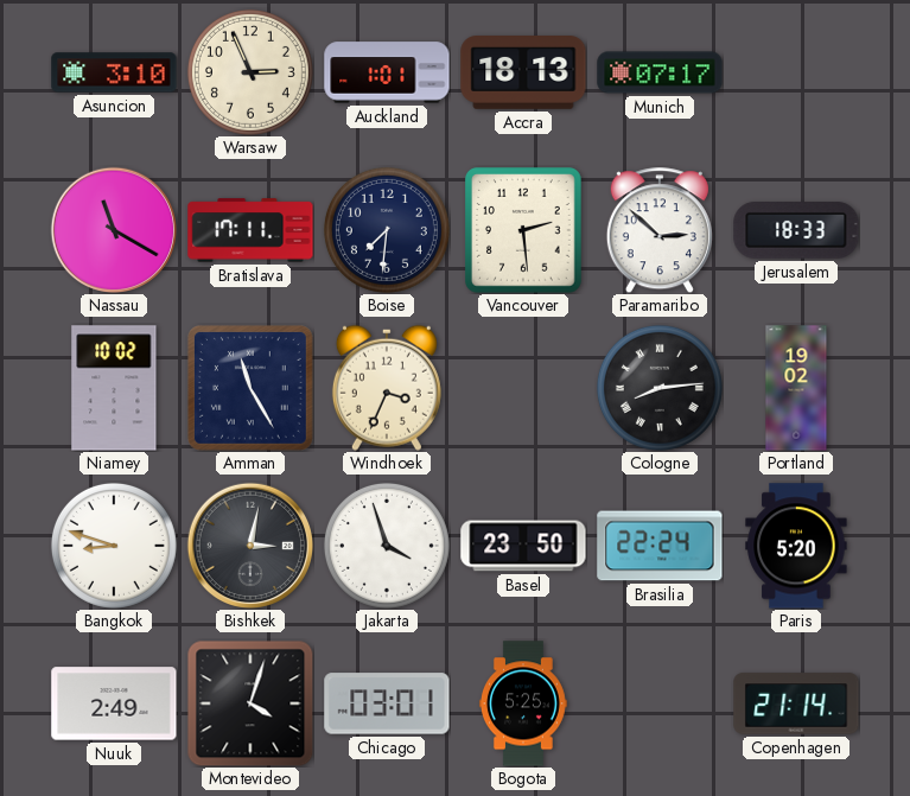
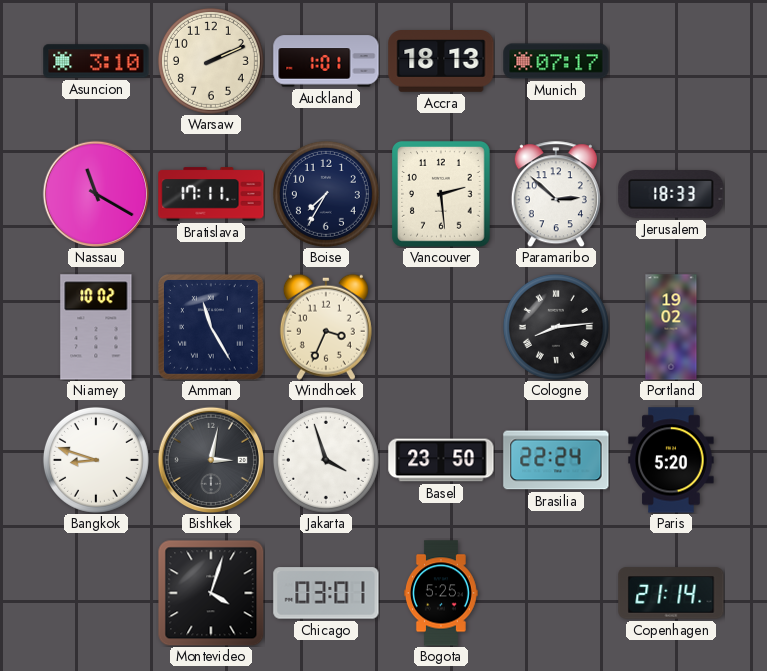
Warsaw: 2:56 -> 2:11
Boise: 7:31 -> 7:35
Nuuk: 2:49 -> none
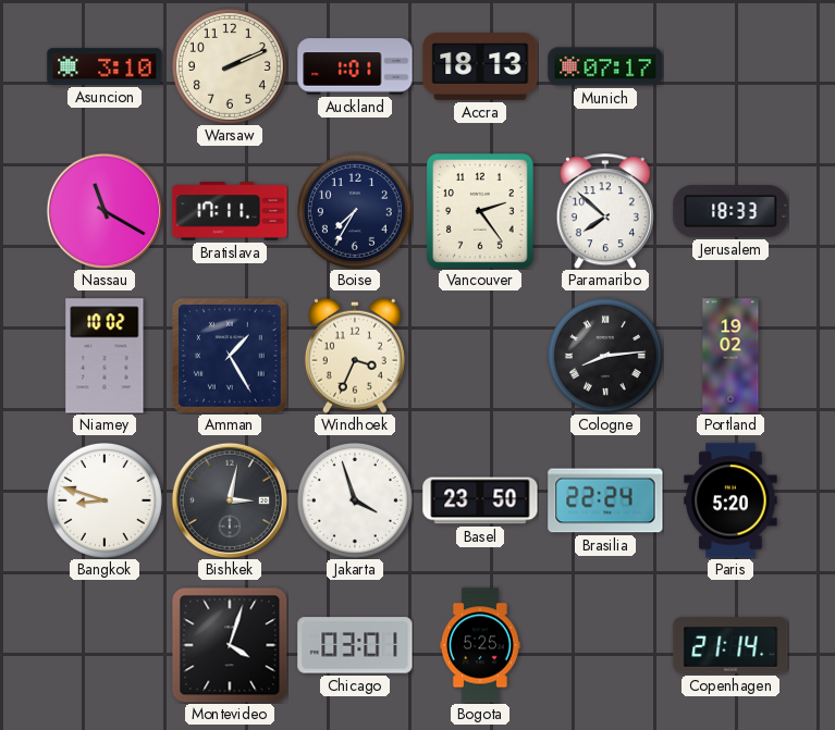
Vancouver: 2:29 -> 2:24
Paramaribo: 2:52 -> 7:52
Amman: 11:25 -> 1:25
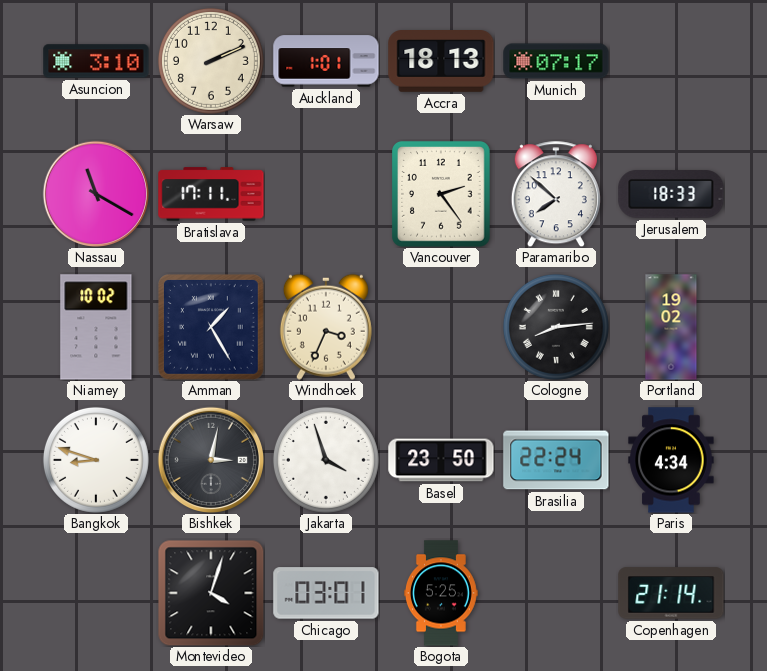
Boise: 7:35 -> none
Paris: 5:20 -> 4:34
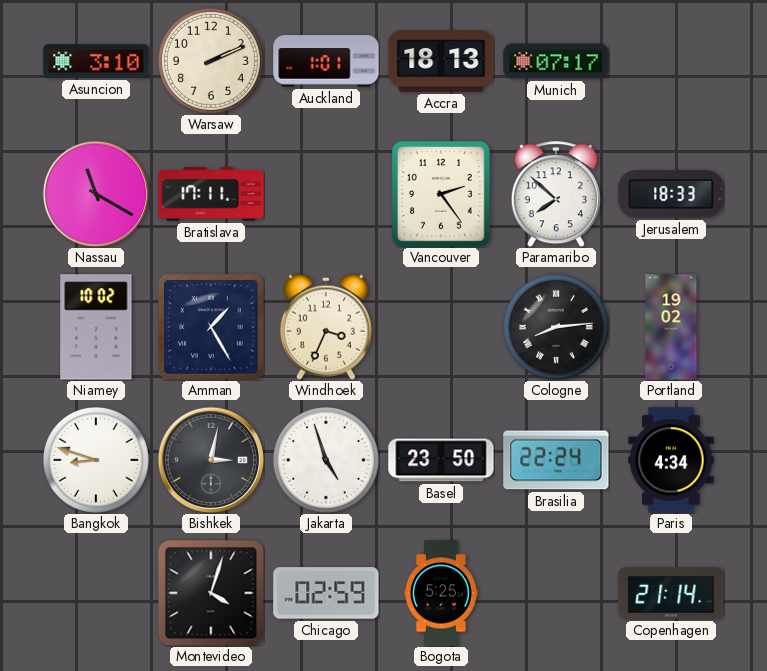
Jakarta: 3:57 -> 4:57
Chicago: 03:01 -> 02:59
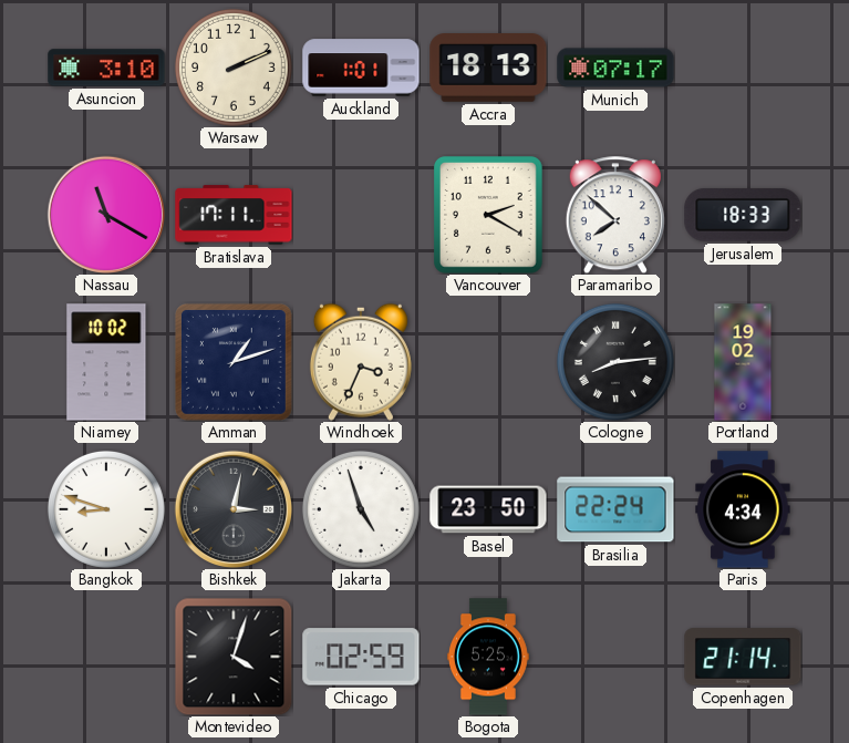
Vancouver: 2:24 -> 2:20
Amman: 1:25 -> 1:12
